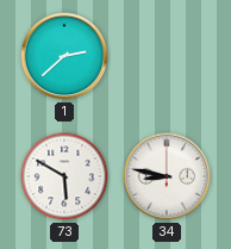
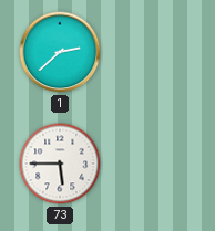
73: 5:50 -> 5:45
34: 8:47 -> none
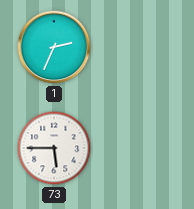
1: 2:38 -> 2:34
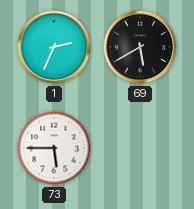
69: none -> 5:40
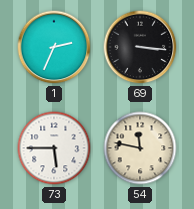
69: 5:40 -> 3:16
54: none -> 11:47
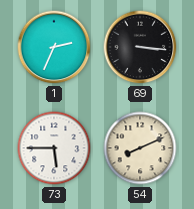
54: 11:47 -> 8:11
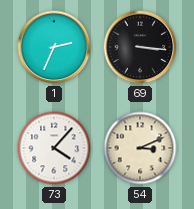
73: 5:45 -> 4:07
54: 8:11 -> 3:11
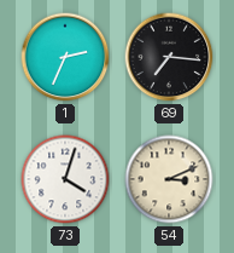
69: 3:16 -> 7:16
73: 4:07 -> 4:03
